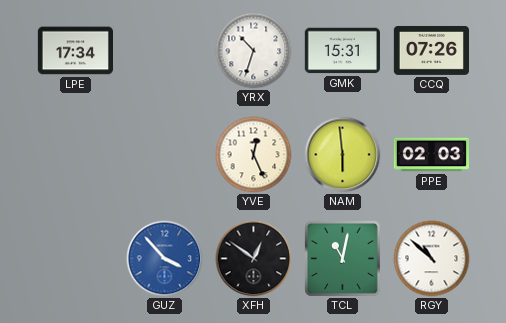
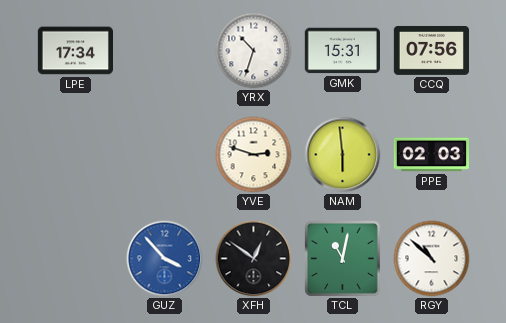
CCQ: 07:26 -> 07:56
YVE: 12:26 -> 2:48
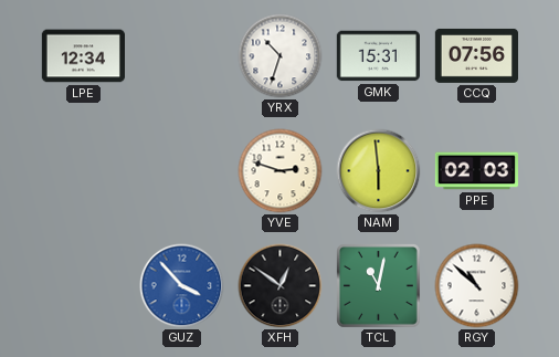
LPE: 17:34 -> 12:34
